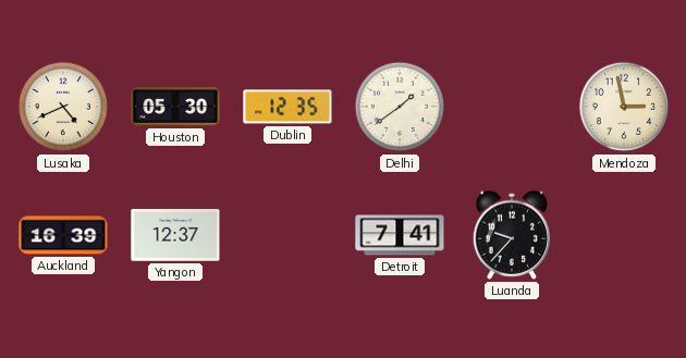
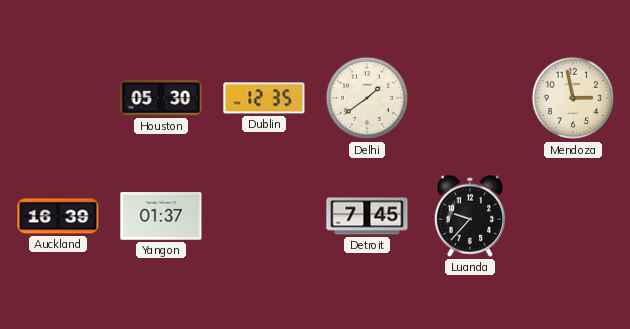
Lusaka: 4:41 -> none
Yangon: 12:37 -> 01:37
Detroit: 7:41 -> 7:45
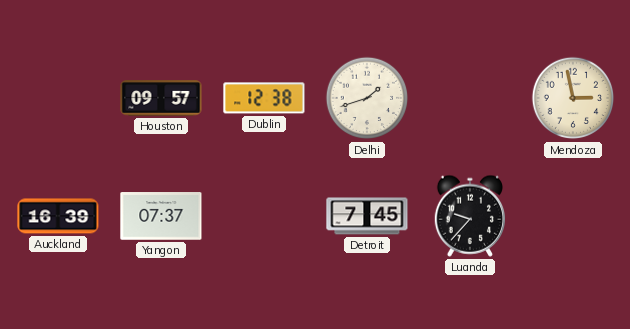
Houston: 05:30 -> 09:57
Dublin: 12:35 -> 12:38
Delhi: 1:39 -> 1:42
Yangon: 01:37 -> 07:37
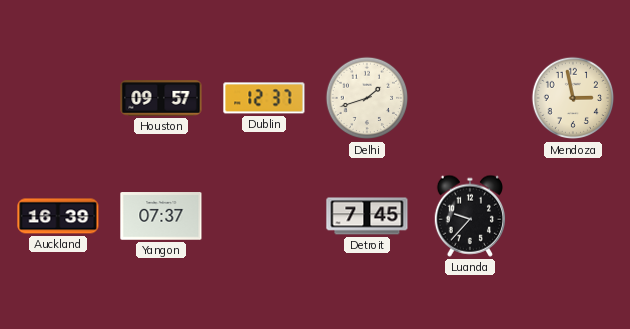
Dublin: 12:38 -> 12:37
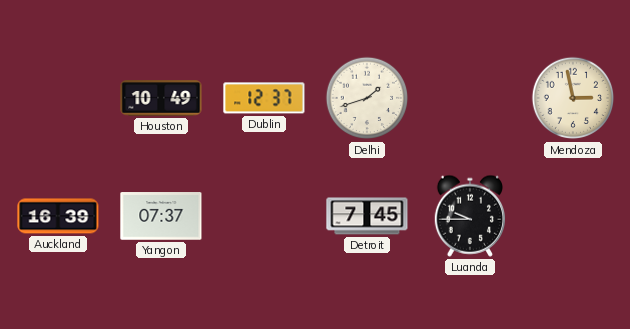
Houston: 09:57 -> 10:49
Luanda: 9:37 -> 9:45
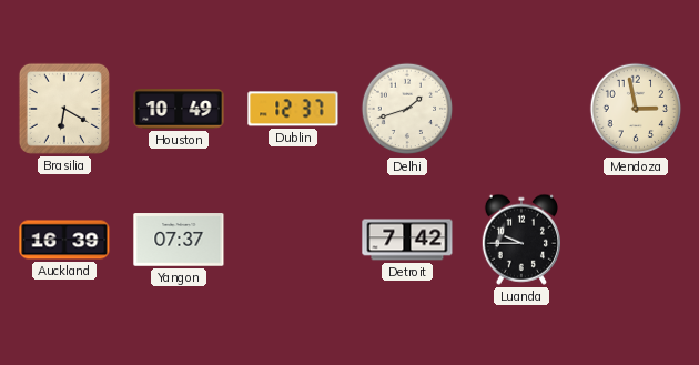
Brasilia: none -> 6:20
Detroit: 7:45 -> 7:42
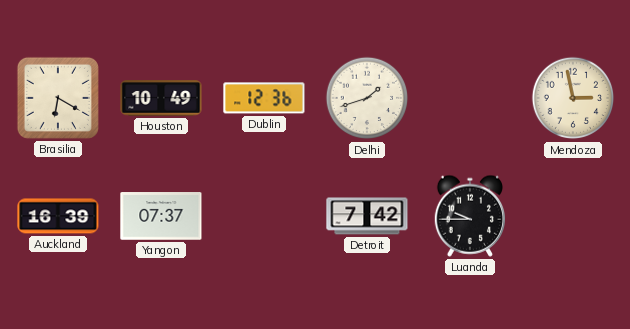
Dublin: 12:37 -> 12:36
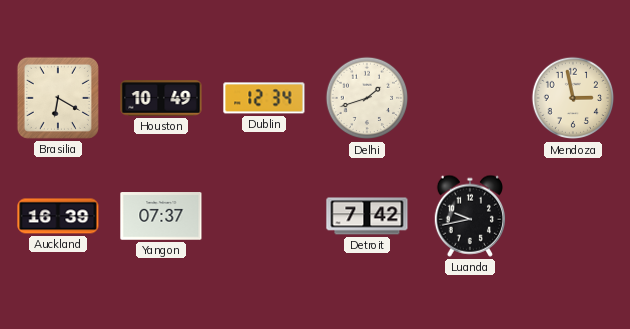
Dublin: 12:36 -> 12:34
Luanda: 9:45 -> 9:43
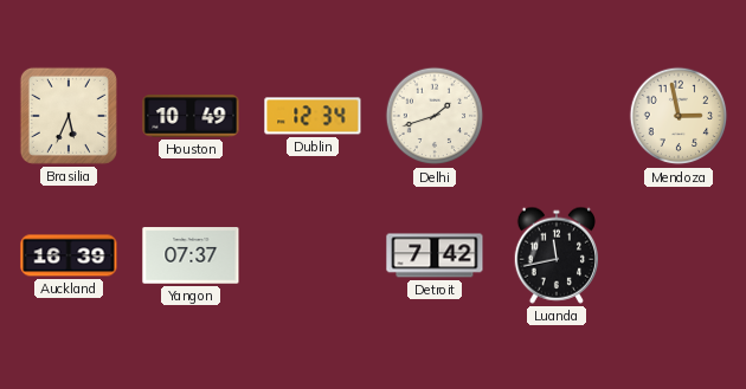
Brasilia: 6:20 -> 5:34
Luanda: 9:43 -> 11:43
